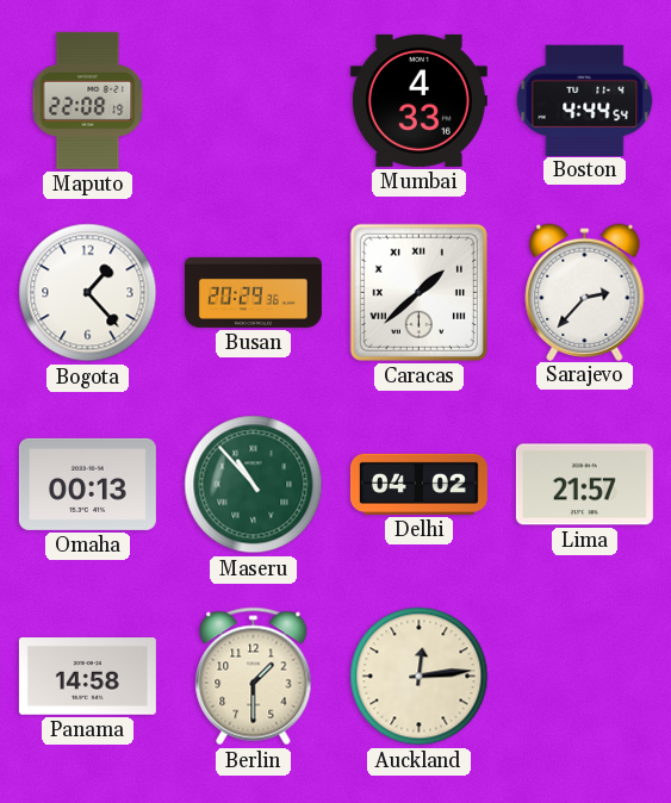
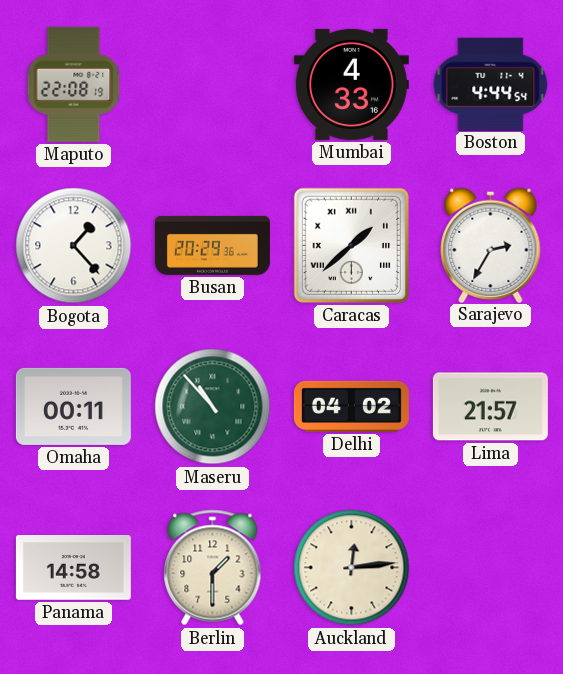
Sarajevo: 2:37 -> 2:35
Omaha: 00:13 -> 00:11
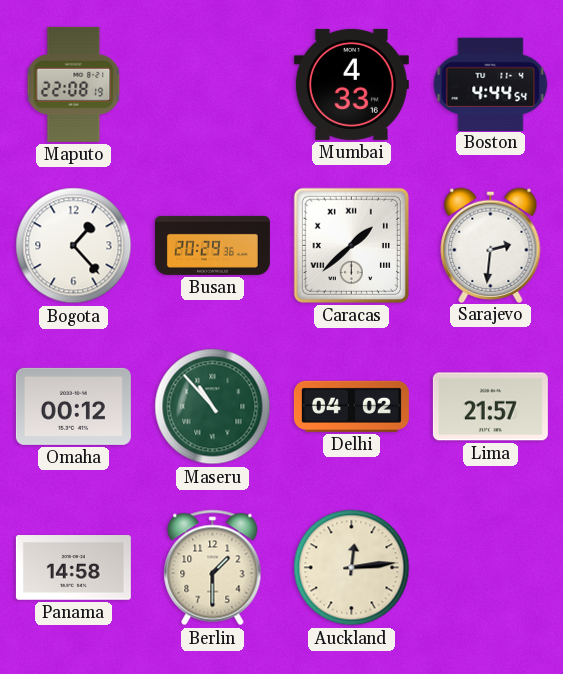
Sarajevo: 2:35 -> 2:31
Omaha: 00:11 -> 00:12
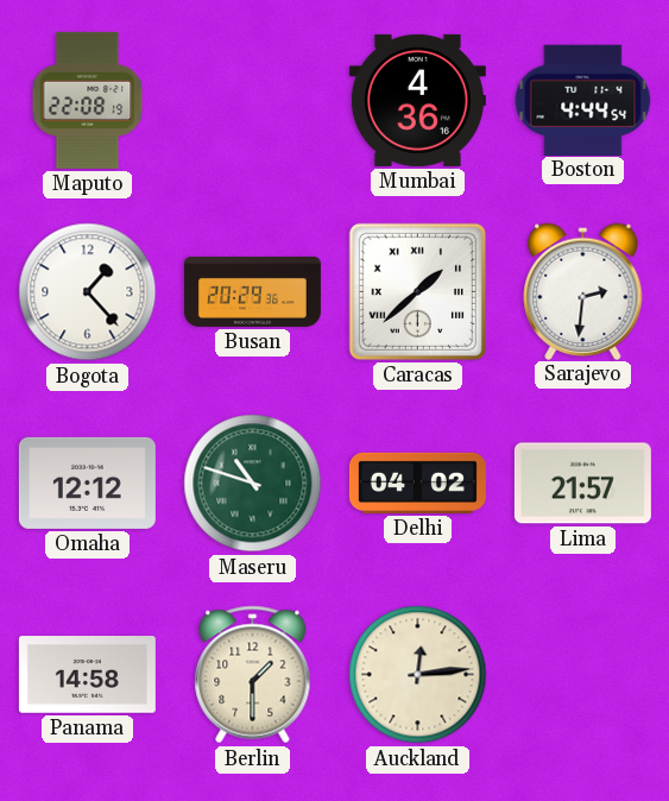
Mumbai: 4:33 -> 4:36
Omaha: 00:12 -> 12:12
Maseru: 10:53 -> 10:48
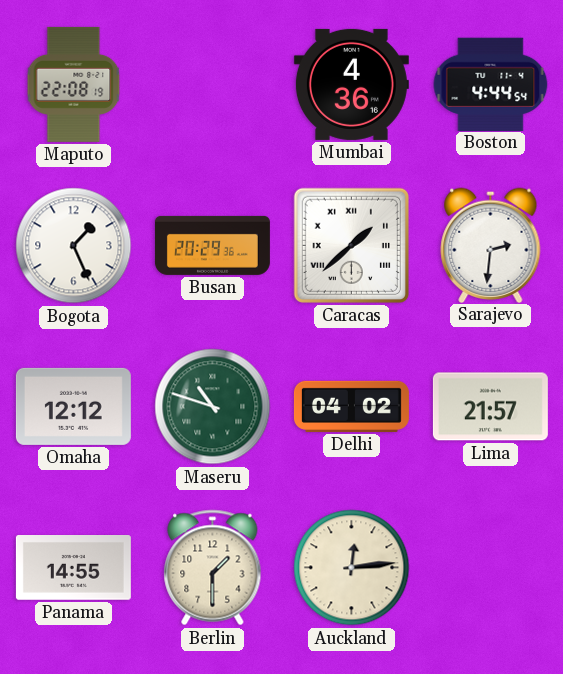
Bogota: 1:23 -> 1:26
Panama: 14:58 -> 14:55
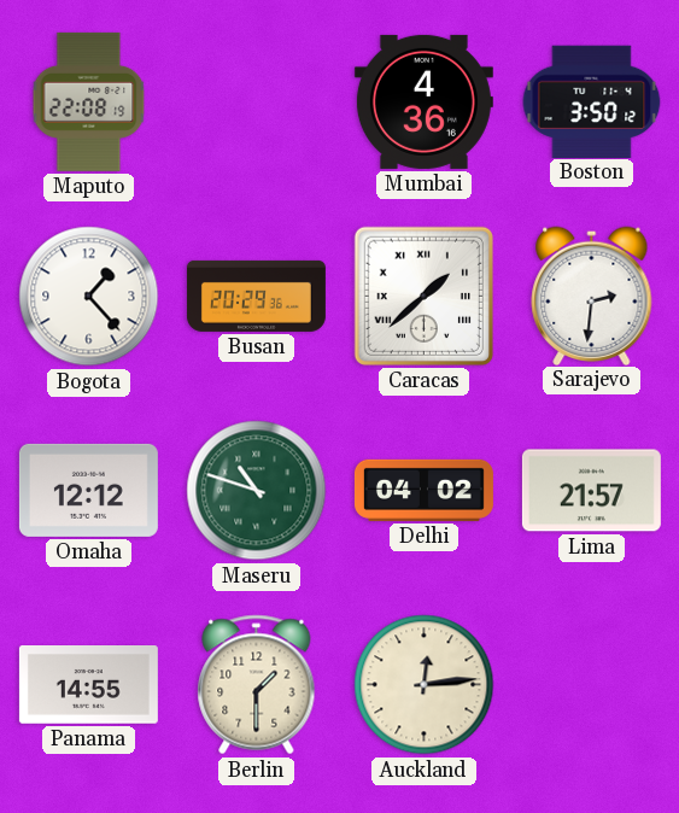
Boston: 4:44 -> 3:50
Bogota: 1:26 -> 1:23
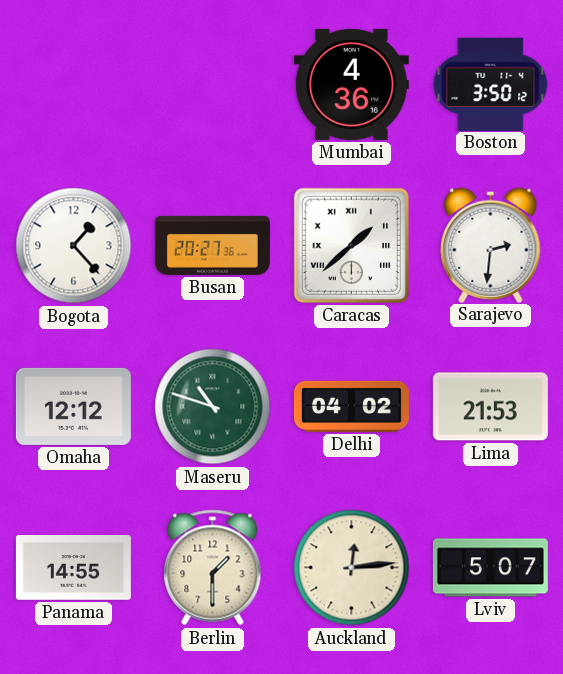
Maputo: 22:08 -> none
Busan: 20:29 -> 20:27
Lima: 21:57 -> 21:53
Lviv: none -> 5:07
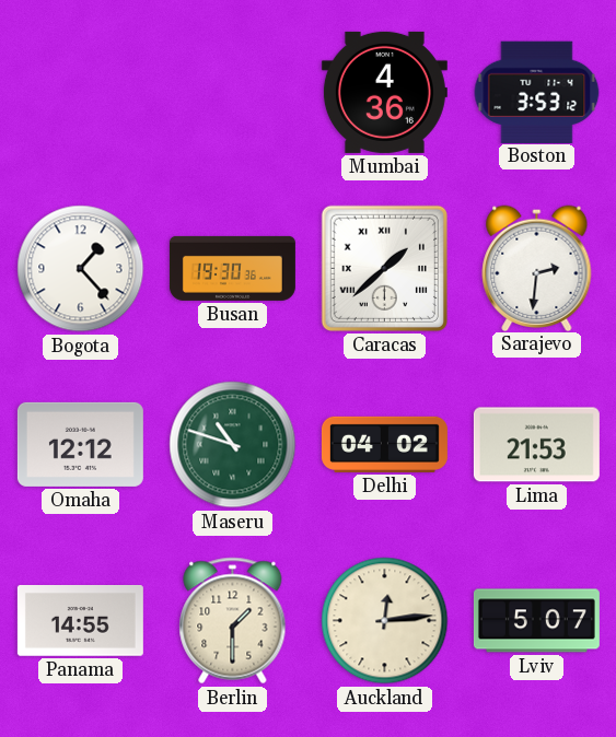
Boston: 3:50 -> 3:53
Busan: 20:27 -> 19:30
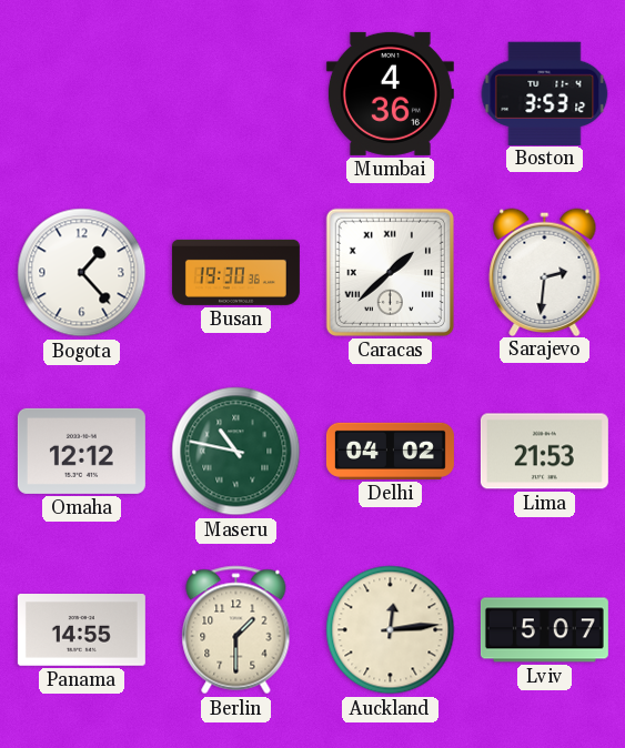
Maseru: 10:48 -> 10:47
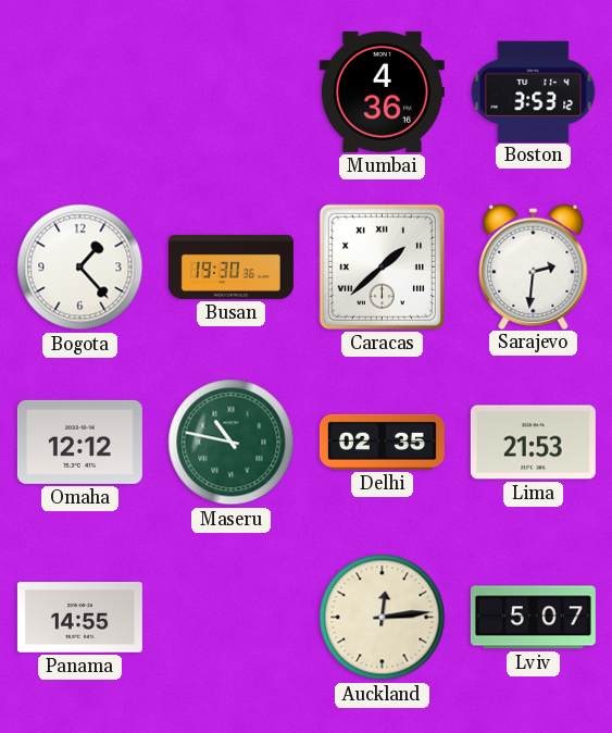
Delhi: 04:02 -> 02:35
Berlin: 1:30 -> none
